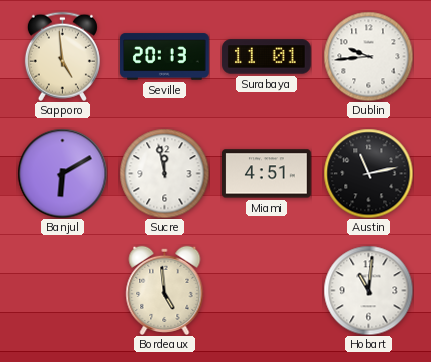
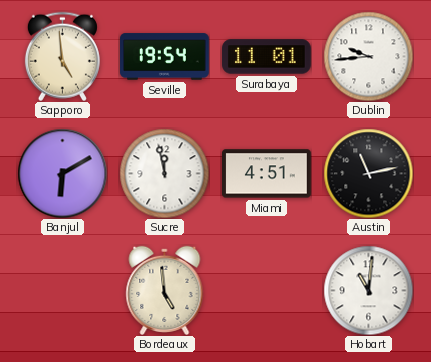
Seville: 20:13 -> 19:54
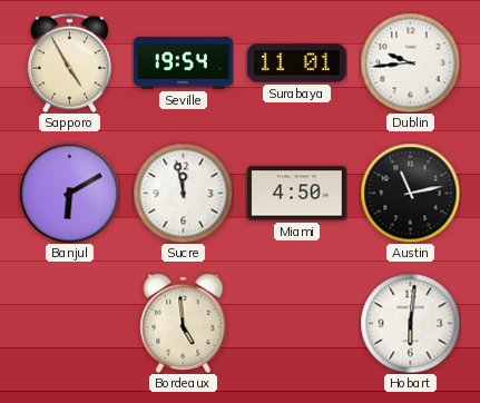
Sapporo: 4:59 -> 4:55
Miami: 4:51 -> 4:50
Hobart: 11:01 -> 6:01
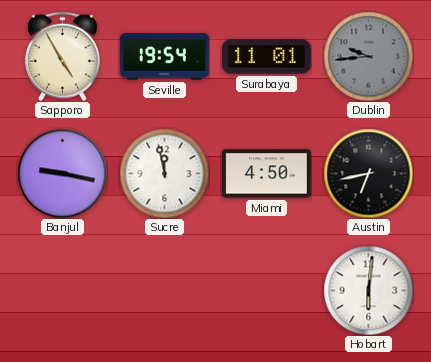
Dublin dial: white -> grey
Banjul: 6:10 -> 9:17
Austin: 11:13 -> 6:43
Bordeaux: 4:59 -> none
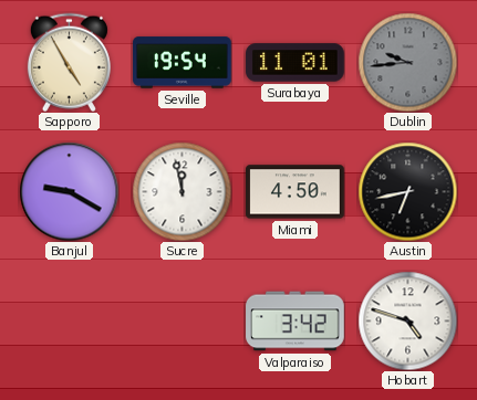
Banjul: 9:17 -> 9:20
Valparaiso: none -> 3:42
Hobart: 6:01 -> 4:48
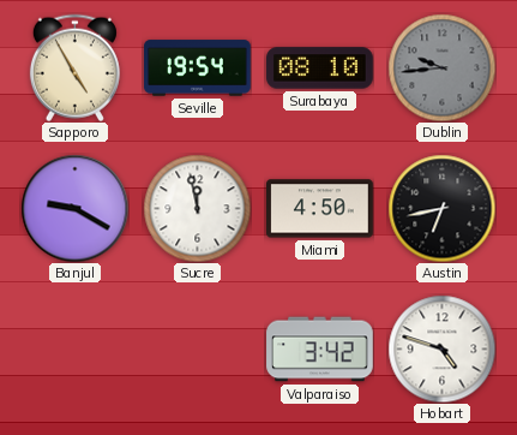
Surabaya: 11:01 -> 08:10
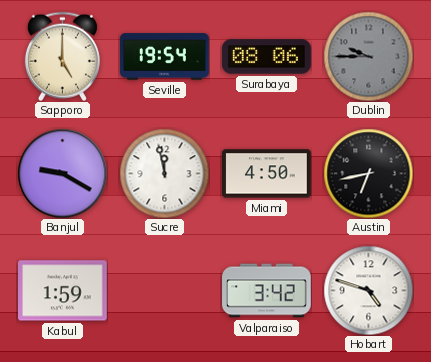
Sapporo: 4:55 -> 5:00
Surabaya: 08:10 -> 08:06
Dublin: 9:44 -> 9:45
Kabul: none -> 1:59
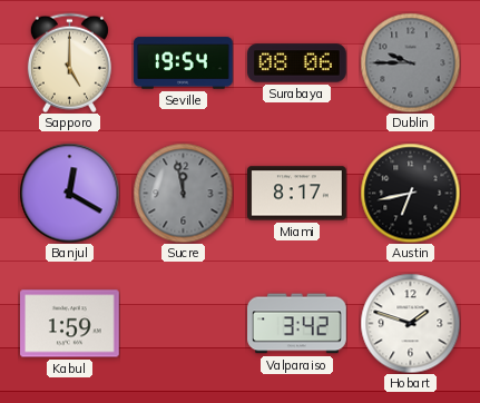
Banjul: 9:20 -> 12:20
Sucre dial: white -> grey
Miami: 4:50 -> 8:17
Hobart: 4:48 -> 1:48
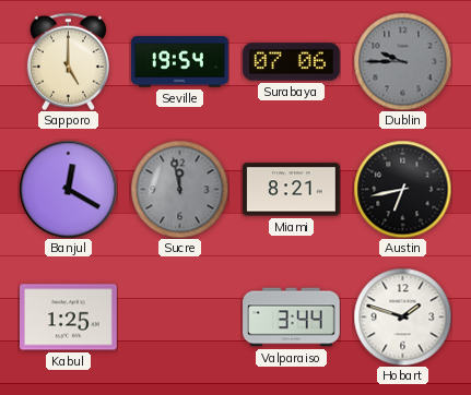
Surabaya: 08:06 -> 07:06
Miami: 8:17 -> 8:21
Kabul: 1:59 -> 1:25
Valparaiso: 3:42 -> 3:44
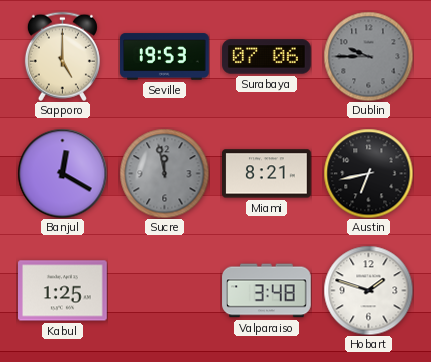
Seville: 19:54 -> 19:53
Valparaiso: 3:44 -> 3:48
